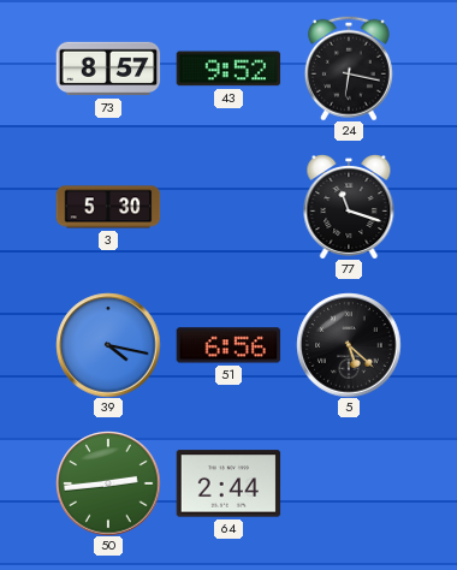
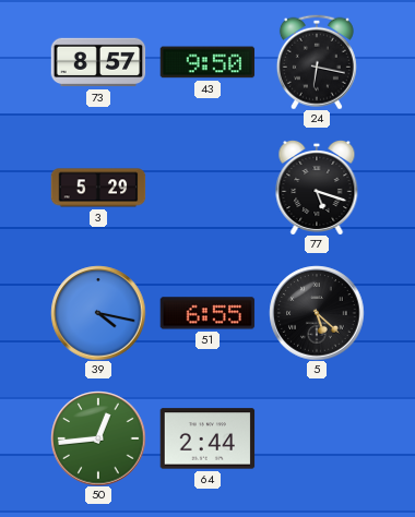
43: 9:52 -> 9:50
3: 5:30 -> 5:29
77: 11:18 -> 5:18
51: 6:56 -> 6:55
50: 2:44 -> 12:44
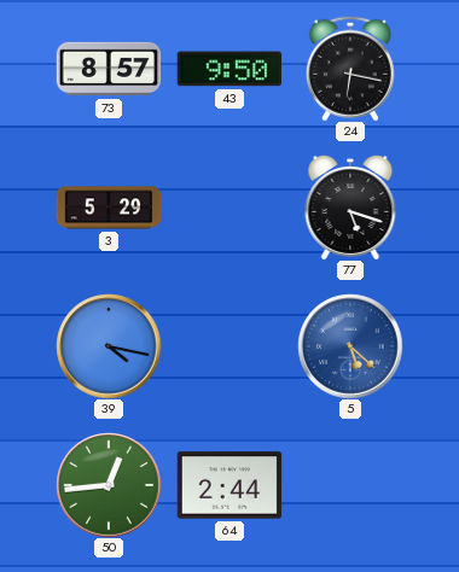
51: 6:55 -> none
5 dial: black -> blue
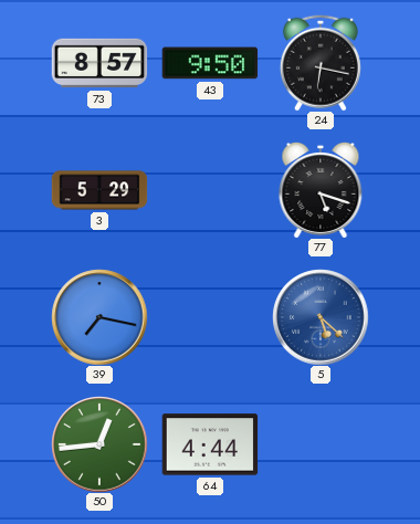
39: 4:17 -> 7:17
64: 2:44 -> 4:44
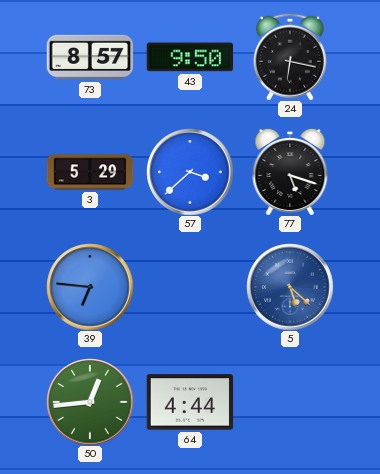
57: none -> 3:38
39: 7:17 -> 6:46
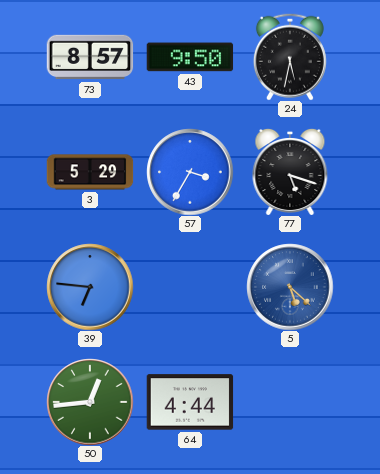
24: 6:17 -> 5:32
57: 3:38 -> 3:35
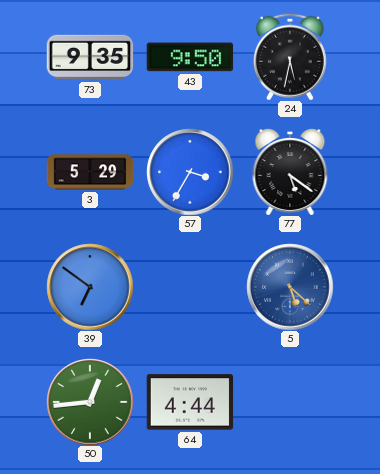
73: 8:57 -> 9:35
77: 5:18 -> 5:21
39: 6:46 -> 6:51
